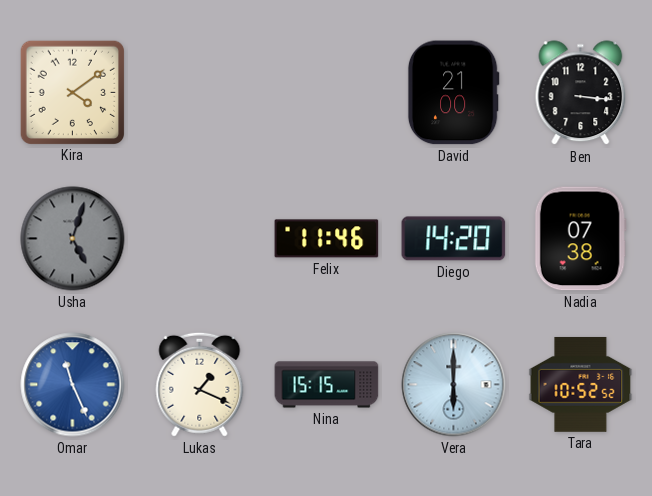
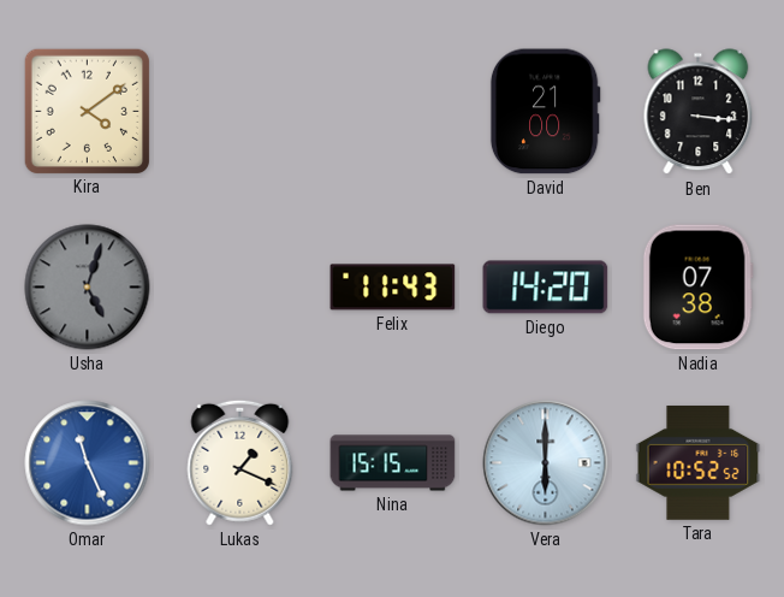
Felix: 11:46 -> 11:43
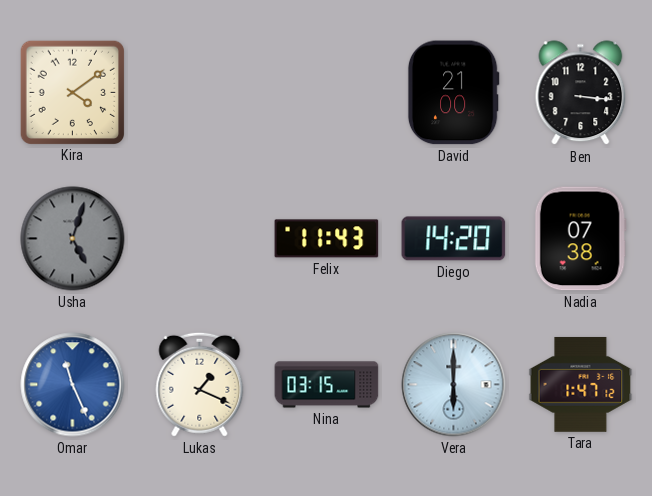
Nina: 15:15 -> 03:15
Tara: 10:52 -> 1:47
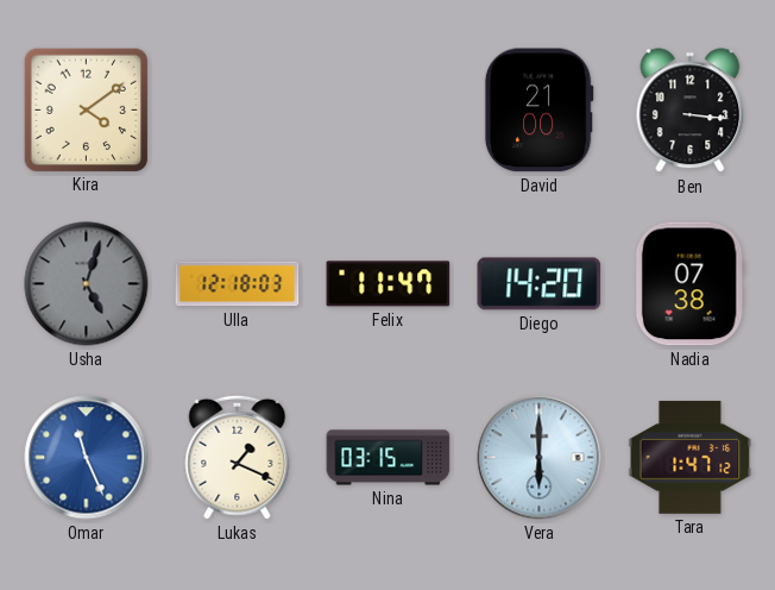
Ulla: none -> 12:18
Felix: 11:43 -> 11:47
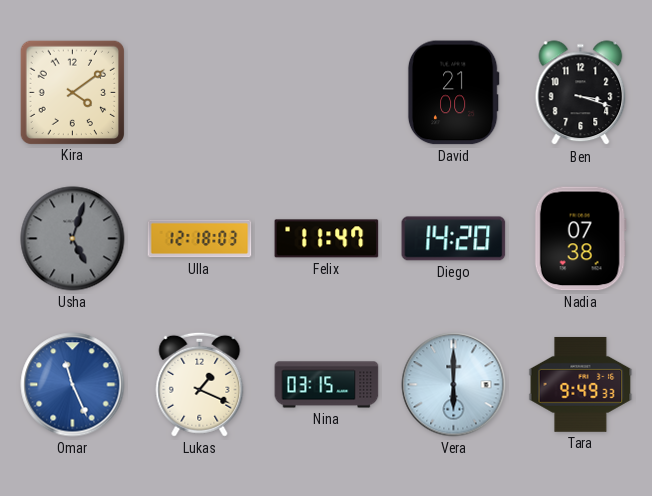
Ben: 3:16 -> 3:18
Tara: 1:47 -> 9:49
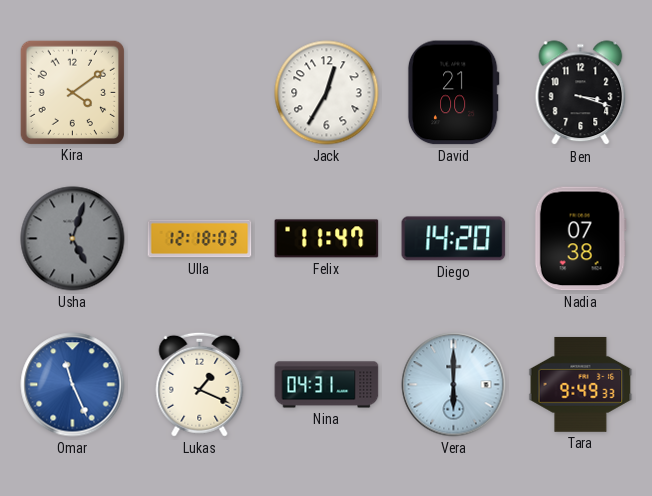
Jack: none -> 12:35
Nina: 03:15 -> 04:31
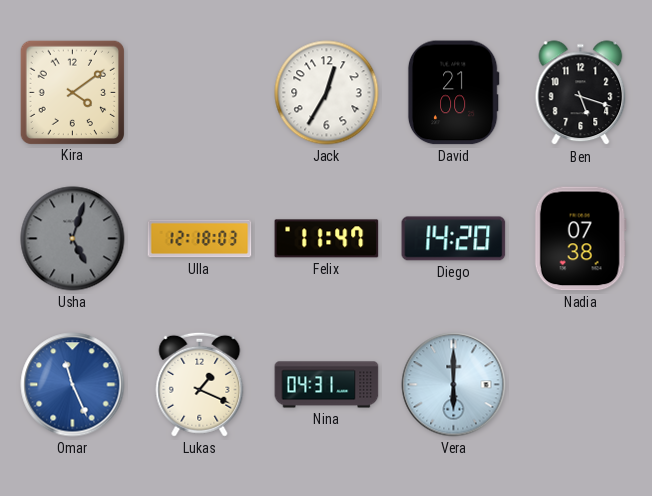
Ben: 3:18 -> 5:18
Tara: 9:49 -> none
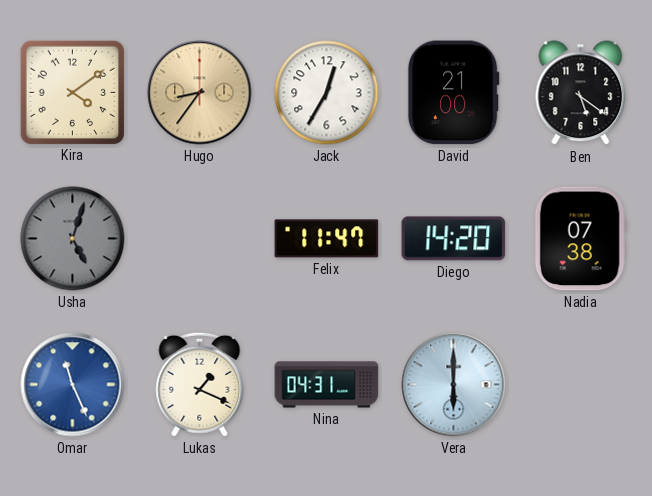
Hugo: none -> 8:36
Ben: 5:18 -> 5:21
Ulla: 12:18 -> none
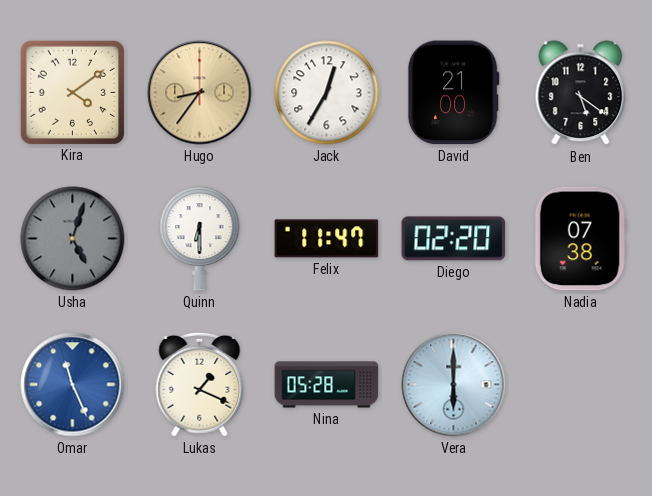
Quinn: none -> 6:30
Diego: 14:20 -> 02:20
Nina: 04:31 -> 05:28
